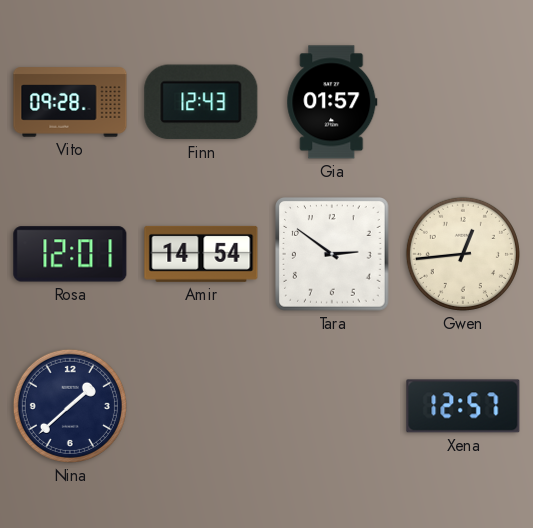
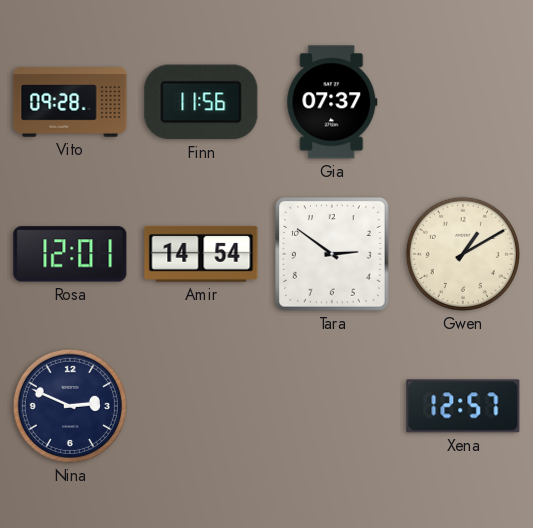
Finn: 12:43 -> 11:56
Gia: 01:57 -> 07:37
Gwen: 12:44 -> 1:10
Nina: 1:38 -> 2:49
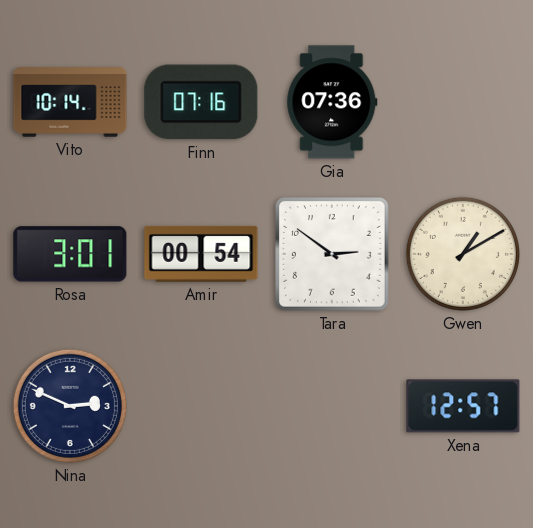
Vito: 09:28 -> 10:14
Finn: 11:56 -> 07:16
Gia: 07:37 -> 07:36
Rosa: 12:01 -> 3:01
Amir: 14:54 -> 00:54
